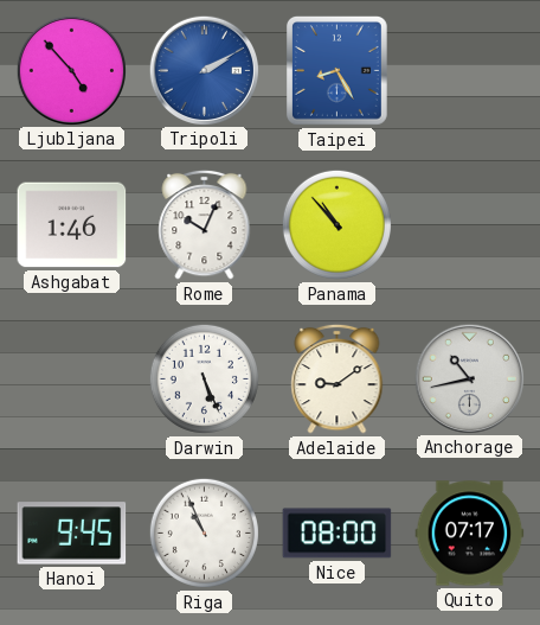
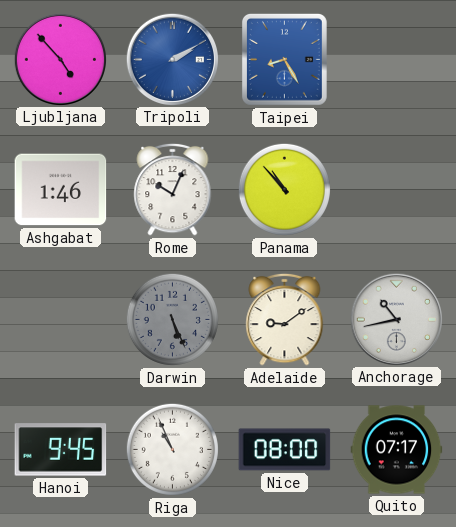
Darwin dial: white -> grey
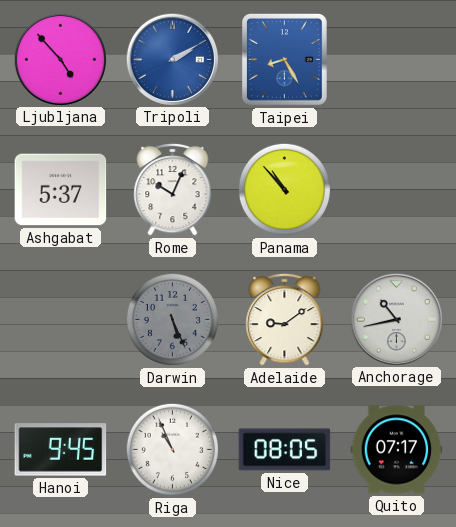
Ashgabat: 1:46 -> 5:37
Nice: 08:00 -> 08:05
